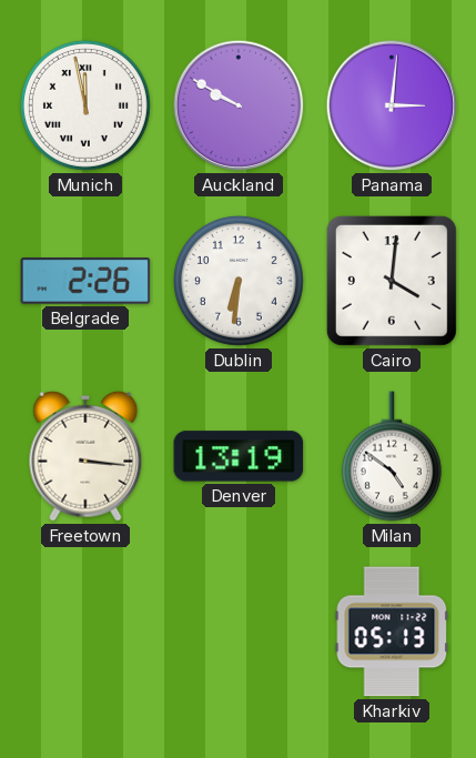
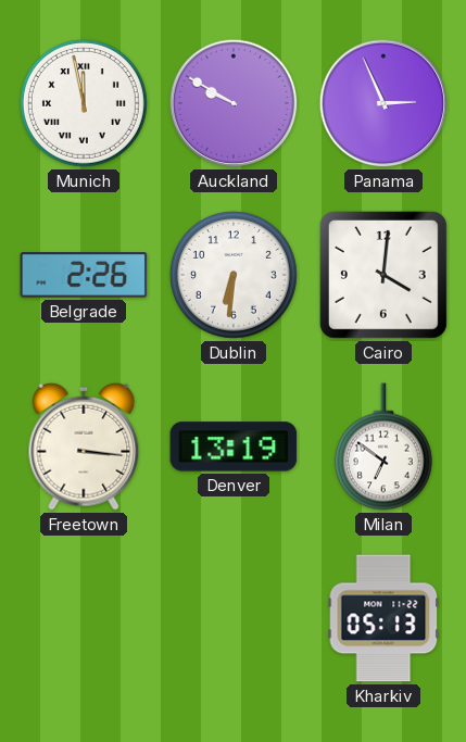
Panama: 3:01 -> 2:56
Milan: 4:51 -> 6:51
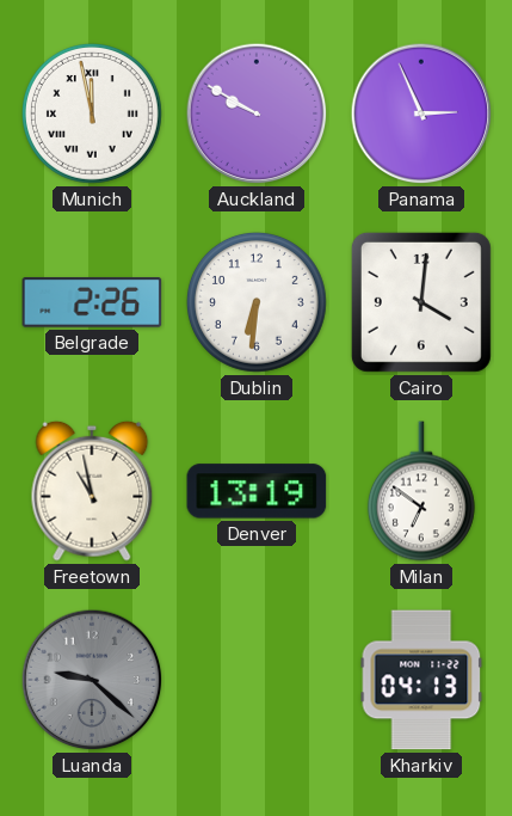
Freetown: 3:16 -> 10:58
Luanda: none -> 9:22
Kharkiv: 05:13 -> 04:13
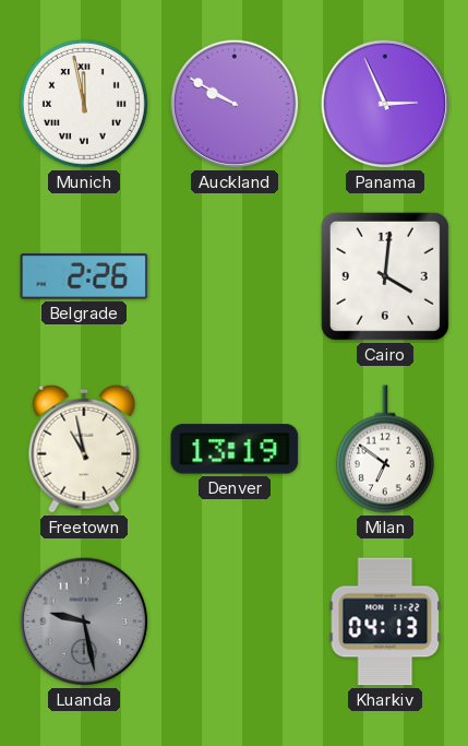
Dublin: 6:31 -> none
Luanda: 9:22 -> 9:28
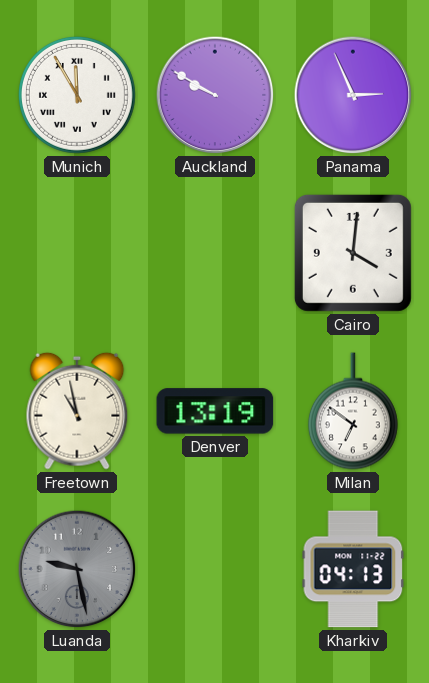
Munich: 11:58 -> 11:55
Belgrade: 2:26 -> none
